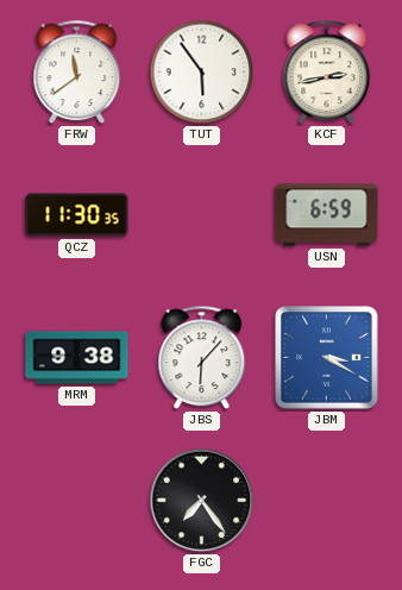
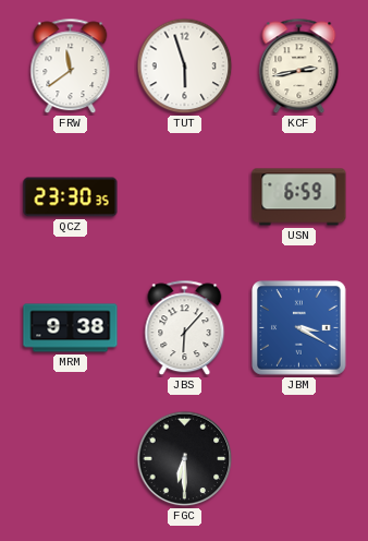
TUT: 5:54 -> 5:57
QCZ: 11:30 -> 23:30
FGC: 7:24 -> 6:30
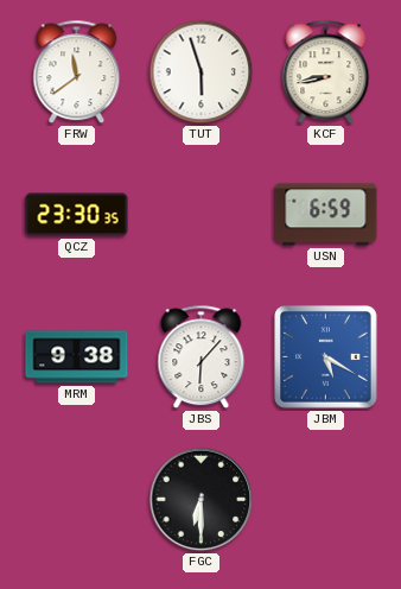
KCF: 2:43 -> 8:43
JBM: 3:20 -> 5:20
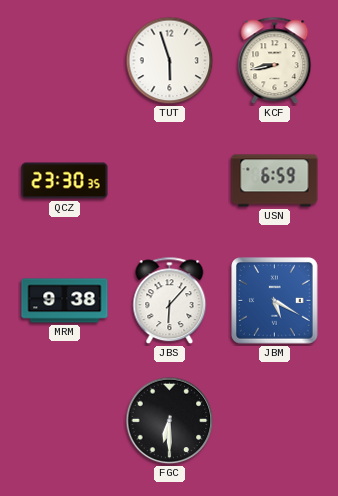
FRW: 11:39 -> none
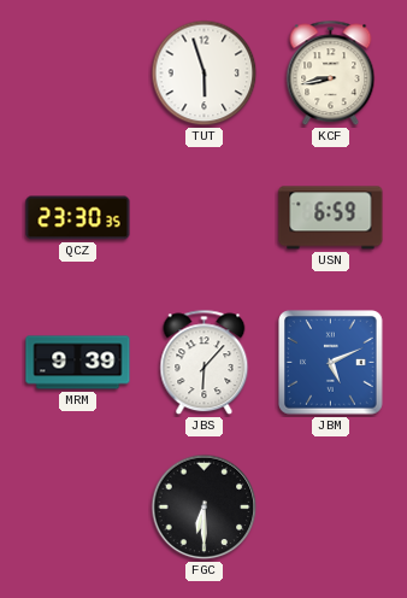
MRM: 9:38 -> 9:39
JBM: 5:20 -> 5:11
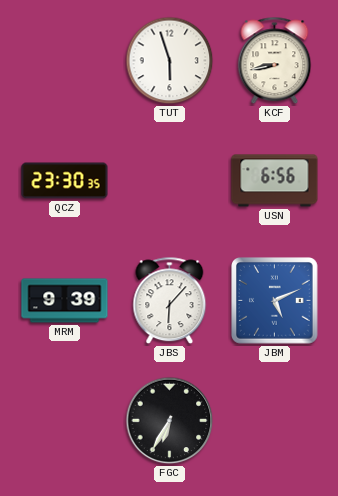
USN: 6:59 -> 6:56
FGC: 6:30 -> 6:35
